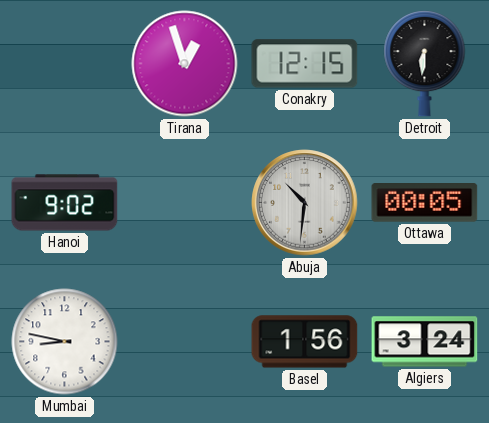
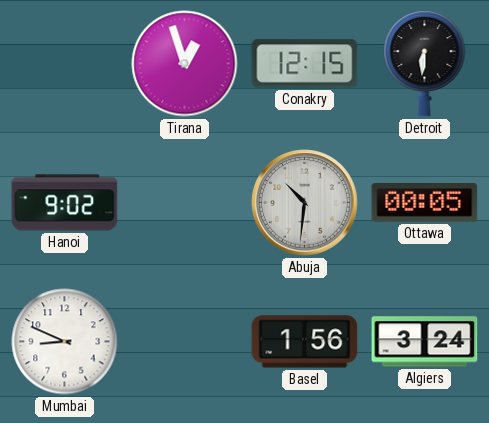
Mumbai: 8:47 -> 8:49
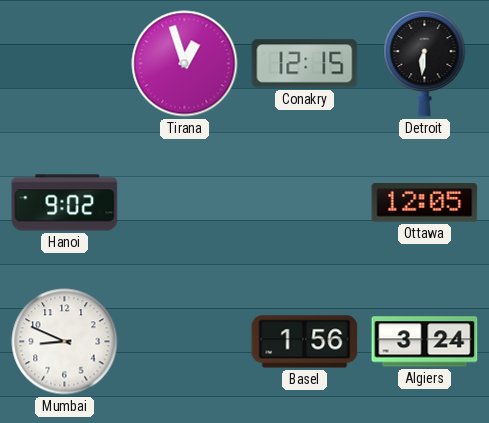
Abuja: 10:31 -> none
Ottawa: 00:05 -> 12:05
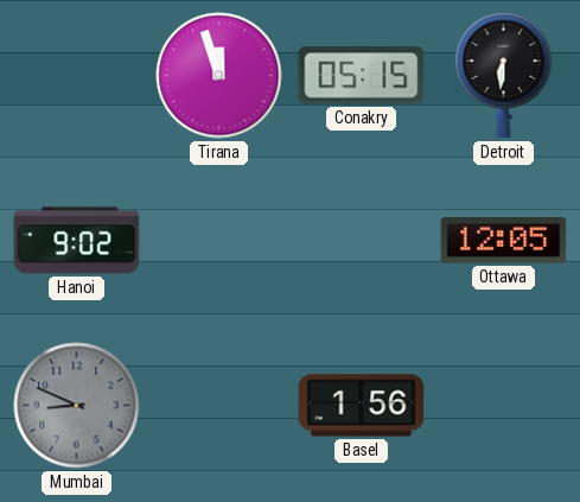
Tirana: 12:57 -> 11:57
Conakry: 12:15 -> 05:15
Mumbai dial: white -> grey
Algiers: 3:24 -> none
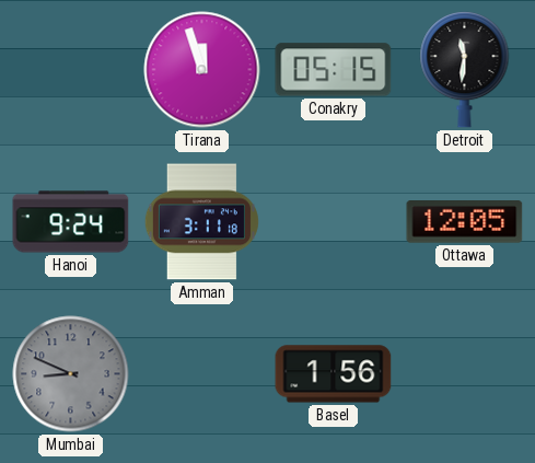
Detroit: 6:31 -> 11:31
Hanoi: 9:02 -> 9:24
Amman: none -> 3:11
